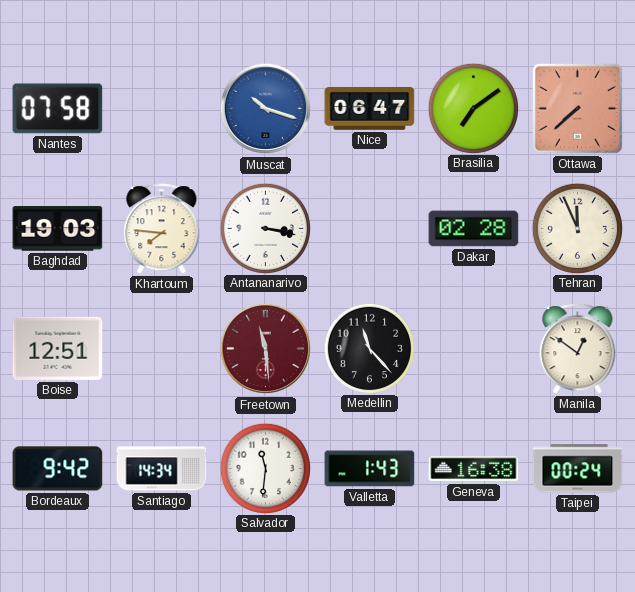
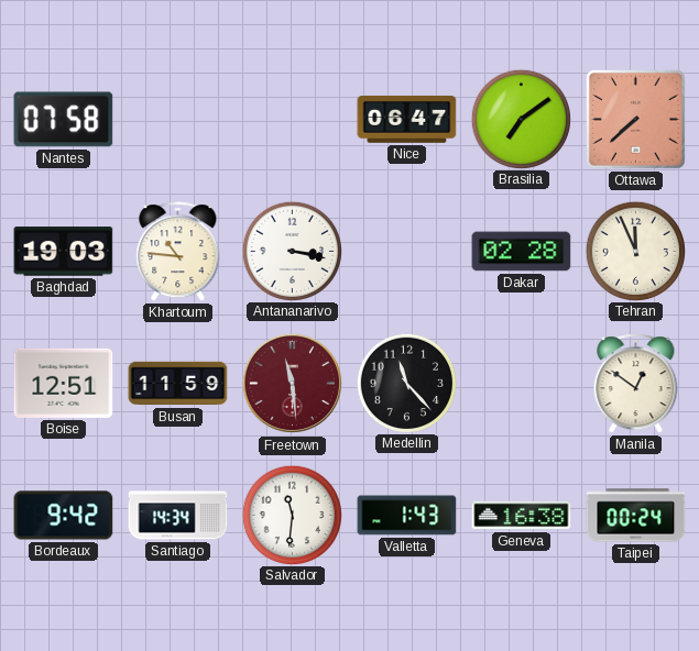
Muscat: 10:18 -> none
Khartoum: 7:46 -> 10:46
Busan: none -> 11:59
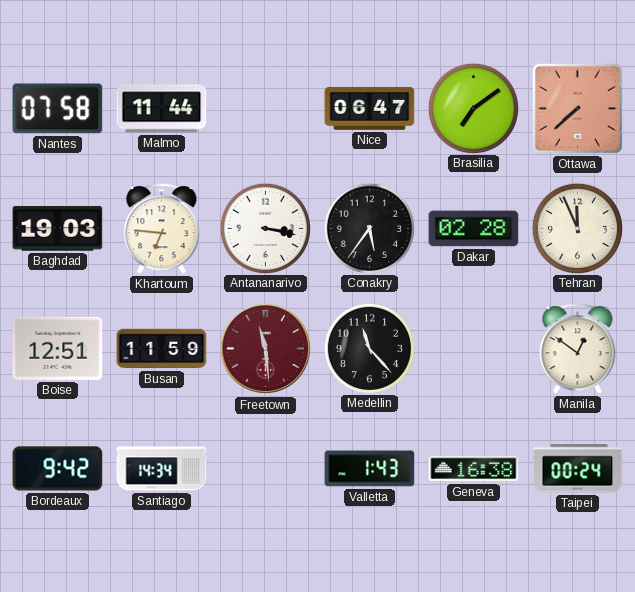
Malmo: none -> 11:44
Khartoum: 10:46 -> 6:46
Conakry: none -> 5:36
Salvador: 11:31 -> none
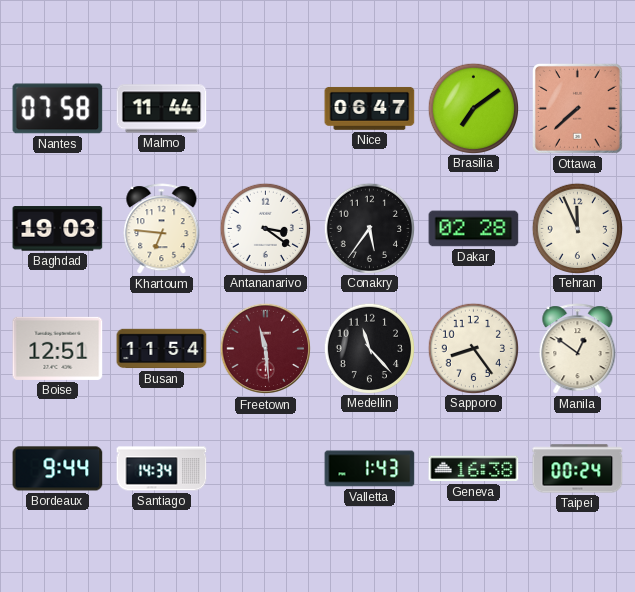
Antananarivo: 3:17 -> 3:21
Busan: 11:59 -> 11:54
Sapporo: none -> 8:24
Bordeaux: 9:42 -> 9:44
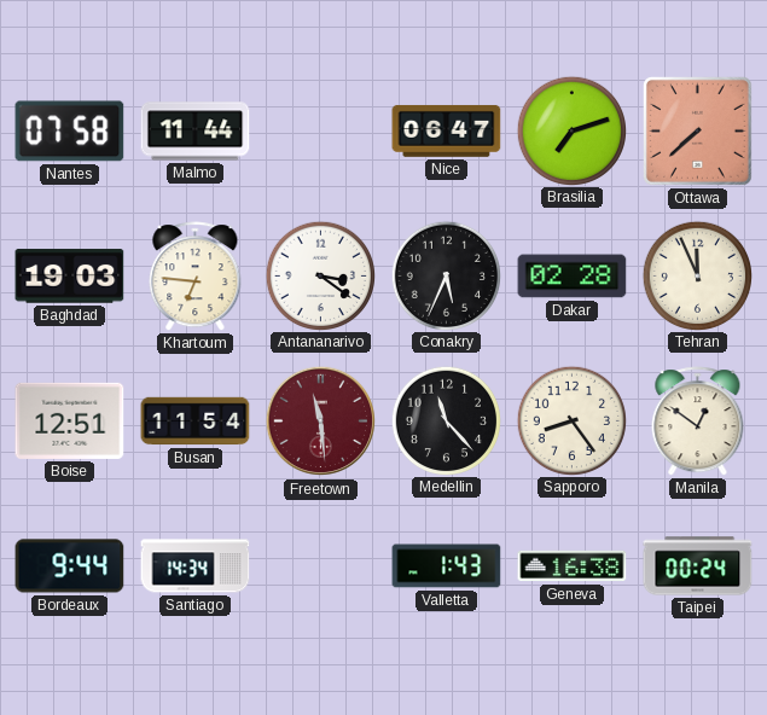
Brasilia: 7:09 -> 7:12
Conakry: 5:36 -> 5:34
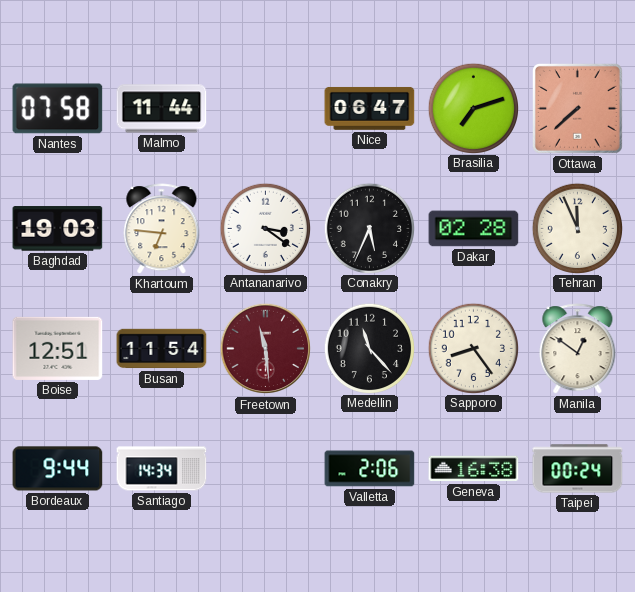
Valletta: 1:43 -> 2:06
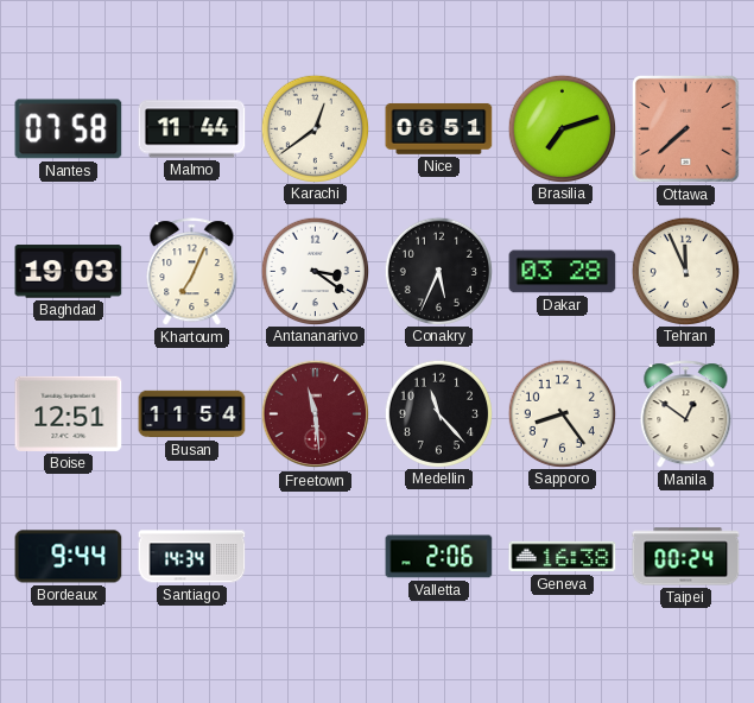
Karachi: none -> 12:39
Nice: 06:47 -> 06:51
Khartoum: 6:46 -> 7:04
Dakar: 02:28 -> 03:28
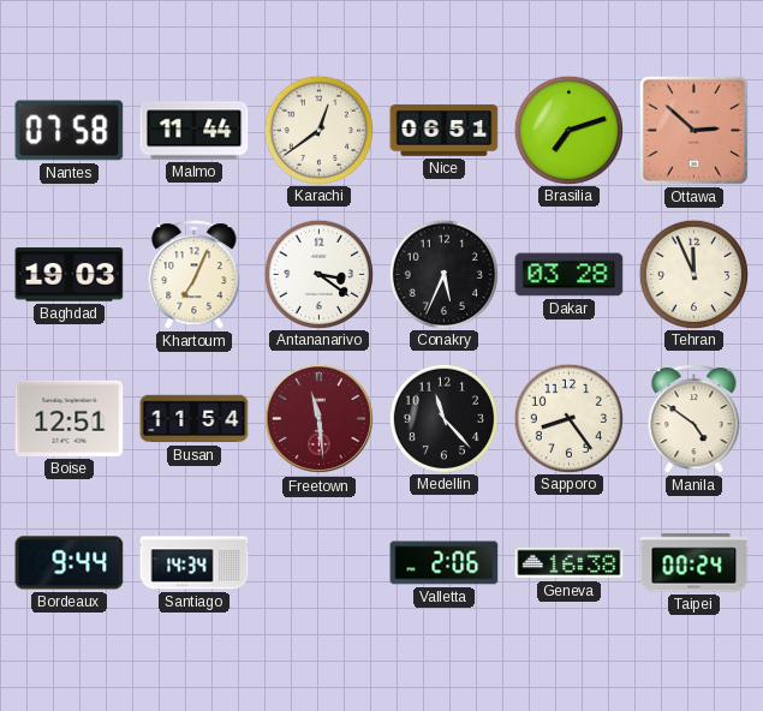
Ottawa: 7:38 -> 2:52
Manila: 12:51 -> 4:51
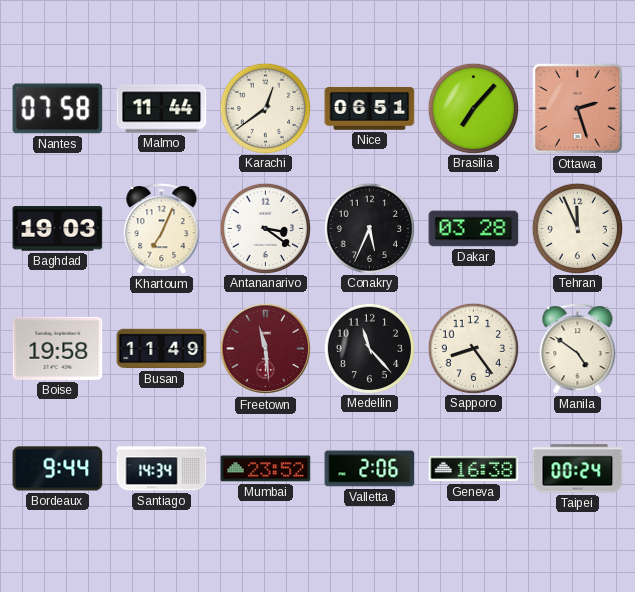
Brasilia: 7:12 -> 7:07
Ottawa: 2:52 -> 2:27
Boise: 12:51 -> 19:58
Busan: 11:54 -> 11:49
Mumbai: none -> 23:52
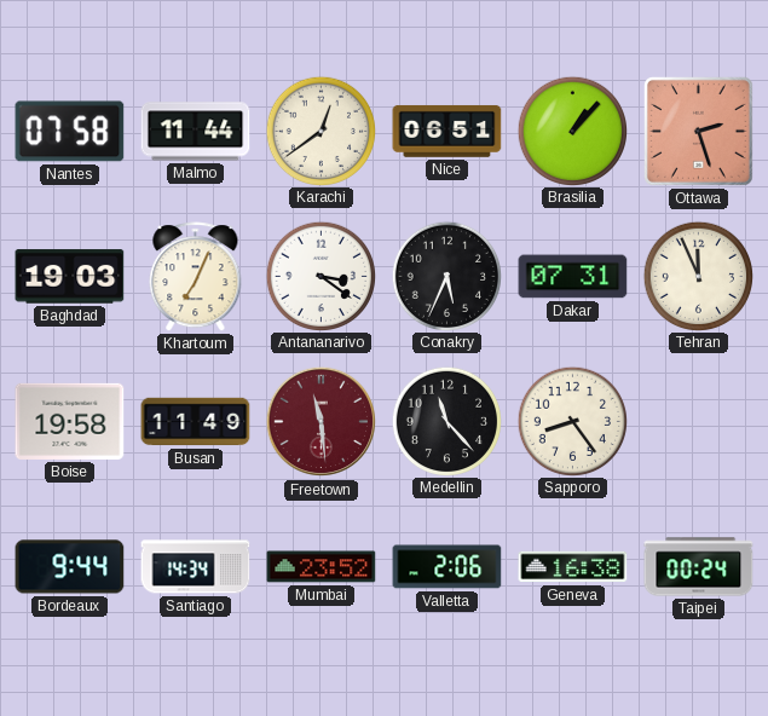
Brasilia: 7:07 -> 1:07
Dakar: 03:28 -> 07:31
Manila: 4:51 -> none
